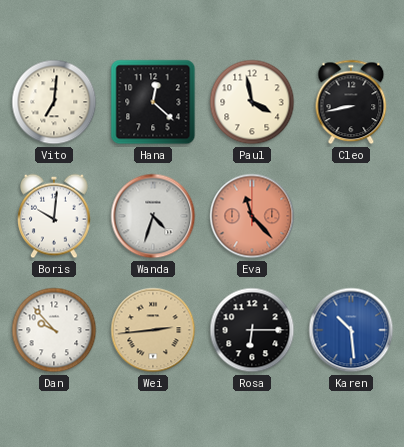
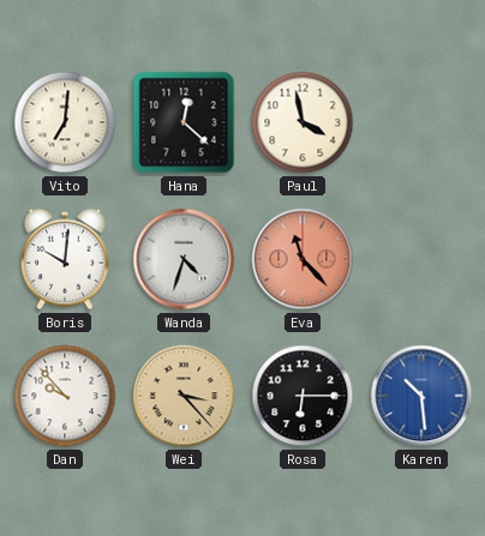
Cleo: 8:43 -> none
Wei: 2:44 -> 3:23
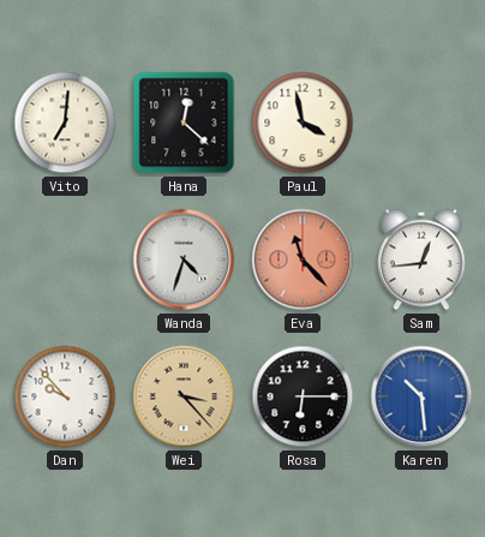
Boris: 10:01 -> none
Sam: none -> 12:44
